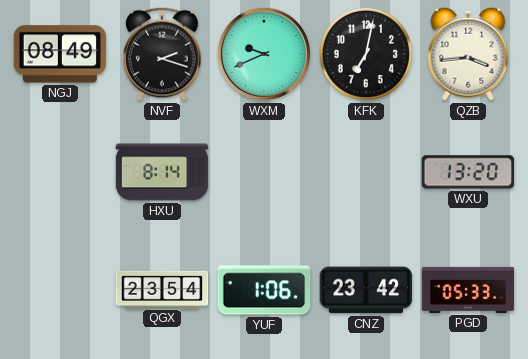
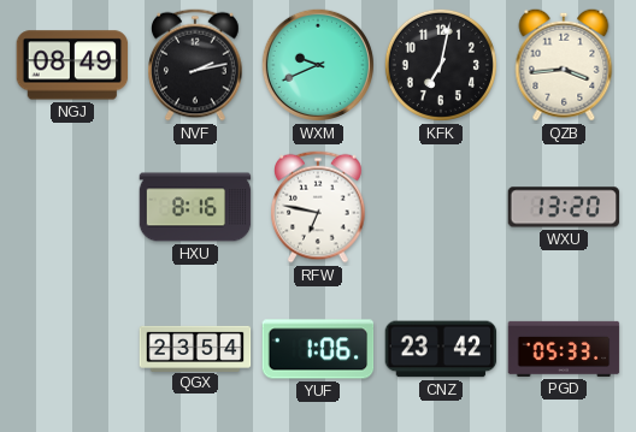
NVF: 2:18 -> 2:13
HXU: 8:14 -> 8:16
RFW: none -> 6:47
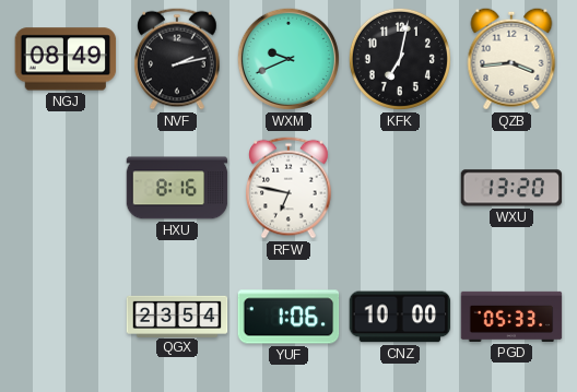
CNZ: 23:42 -> 10:00
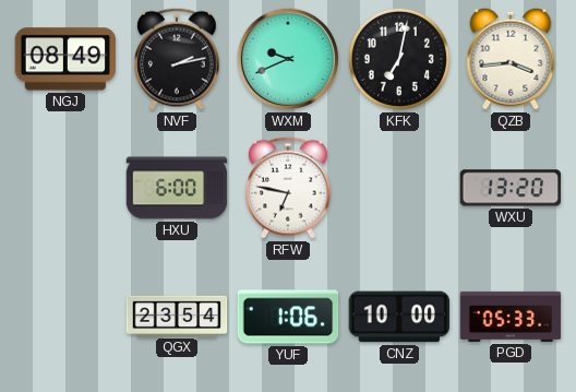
HXU: 8:16 -> 6:00
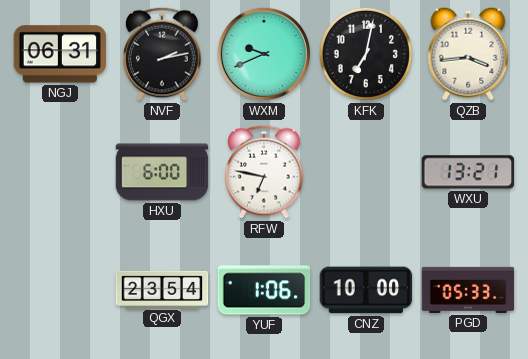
NGJ: 08:49 -> 06:31
WXU: 13:20 -> 13:21
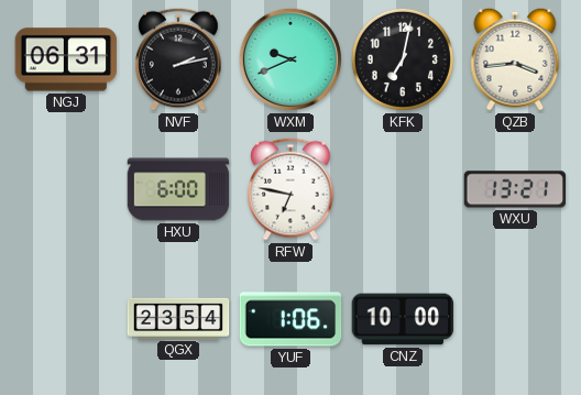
PGD: 05:33 -> none
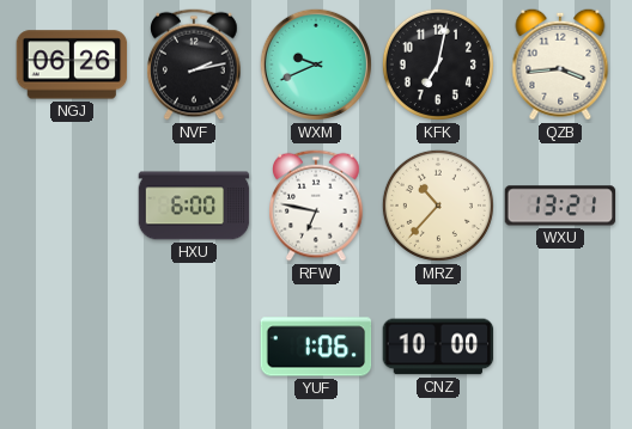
NGJ: 06:31 -> 06:26
MRZ: none -> 10:37
QGX: 23:54 -> none
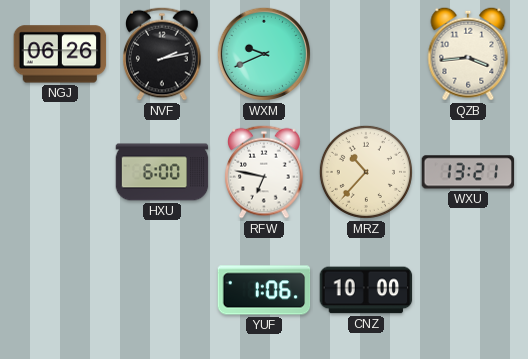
KFK: 7:02 -> none
